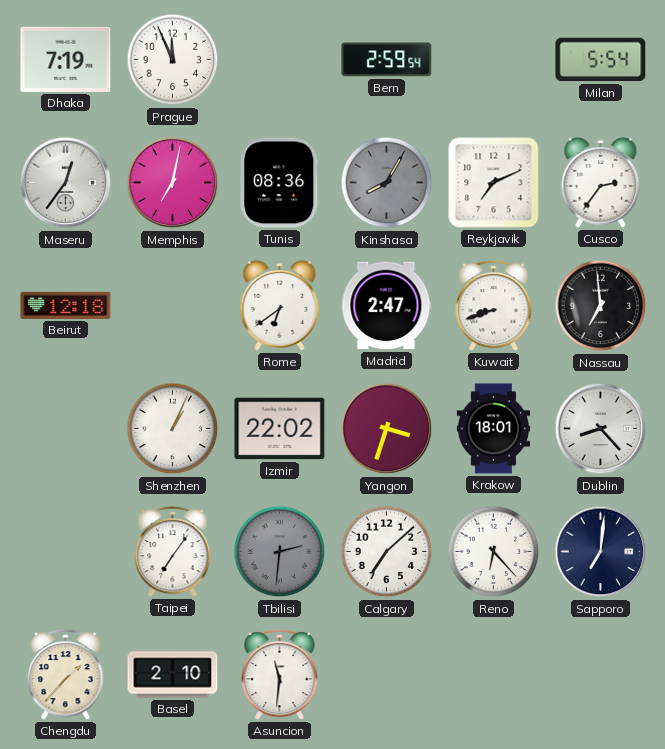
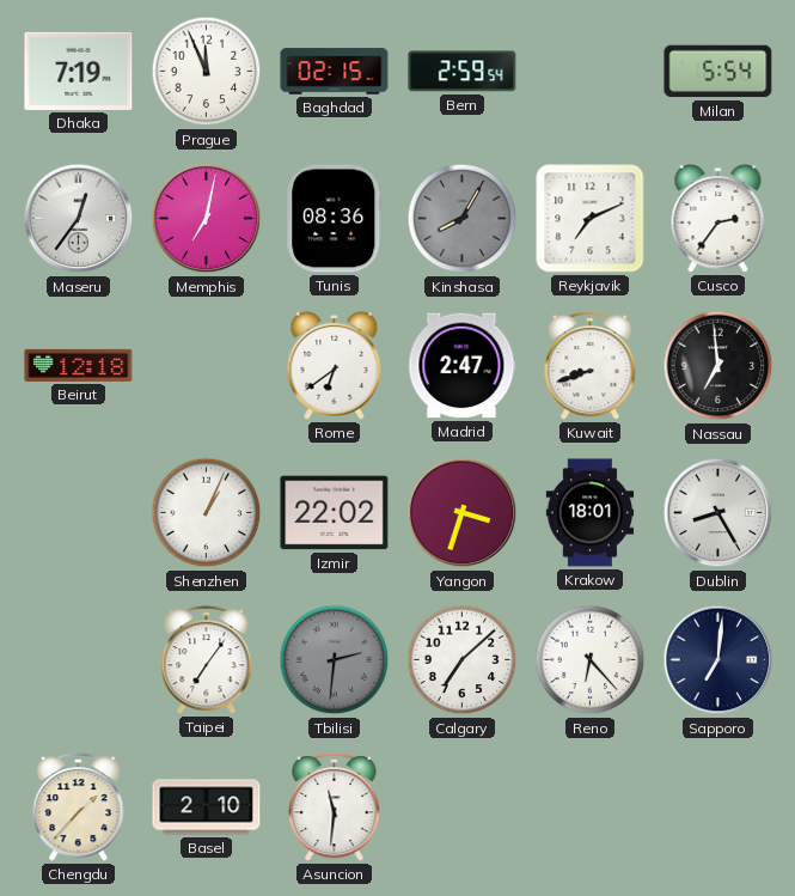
Baghdad: none -> 02:15
Dublin: 8:23 -> 8:25
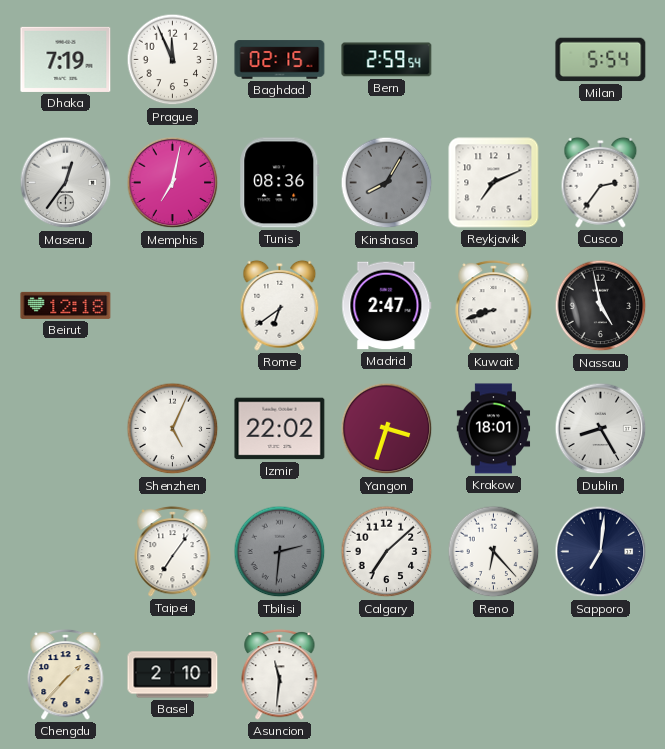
Nassau: 6:59 -> 4:58
Shenzhen: 1:04 -> 5:04
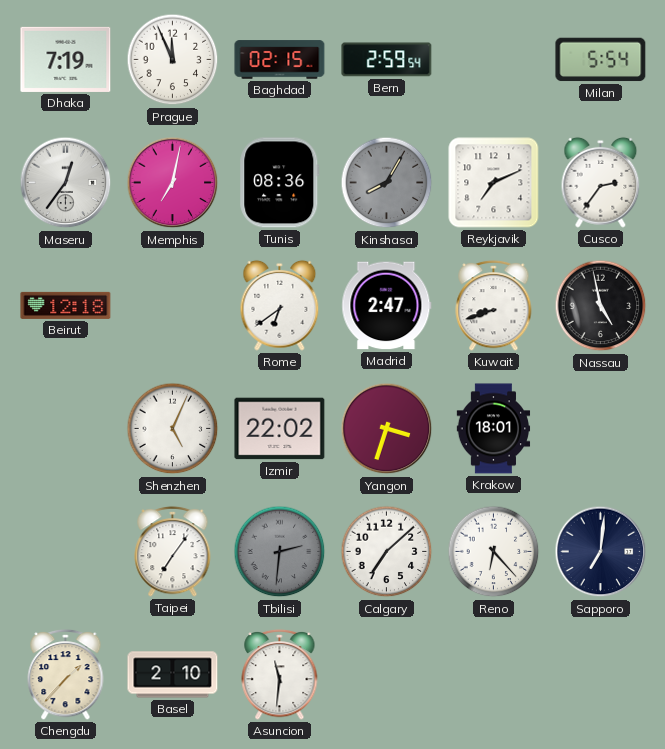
Dublin: 8:25 -> none
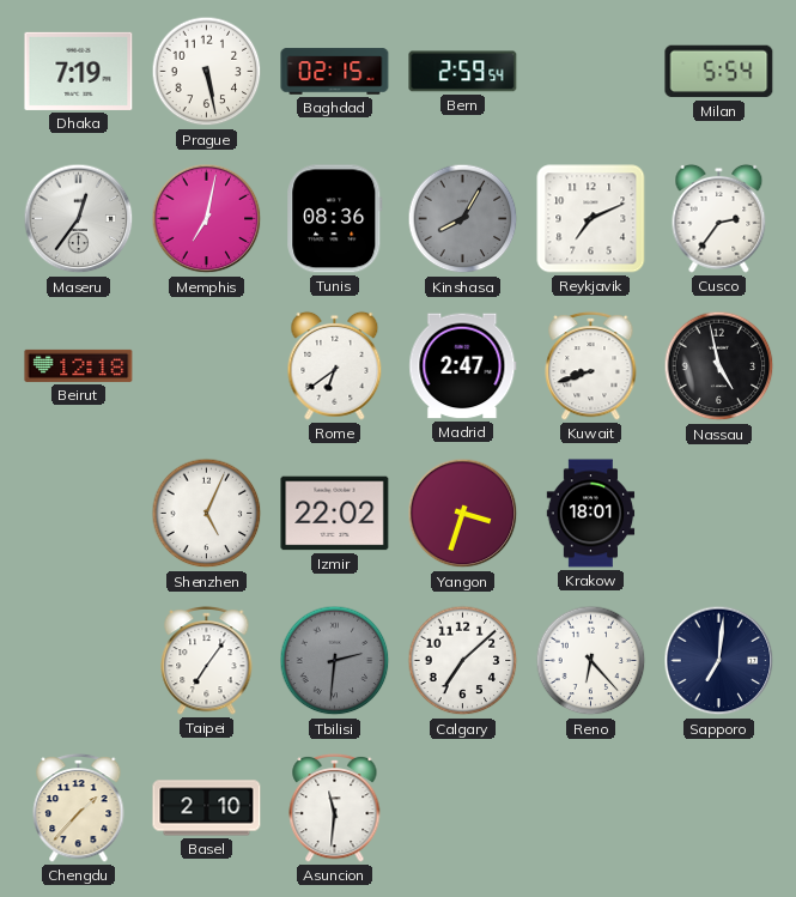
Prague: 11:56 -> 5:28
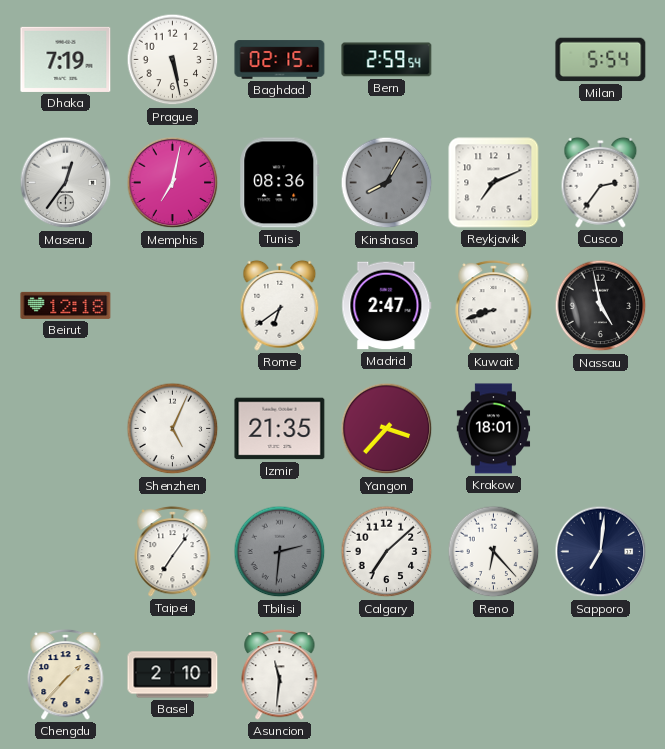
Izmir: 22:02 -> 21:35
Yangon: 3:33 -> 3:37
